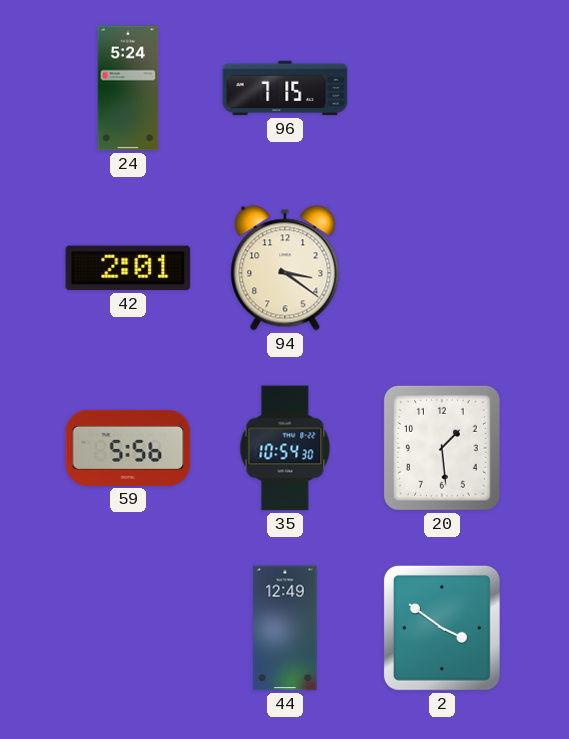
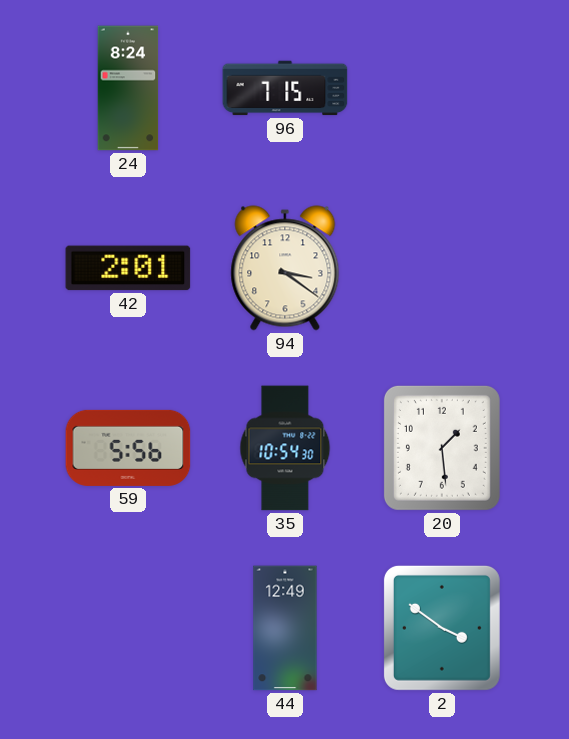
24: 5:24 -> 8:24
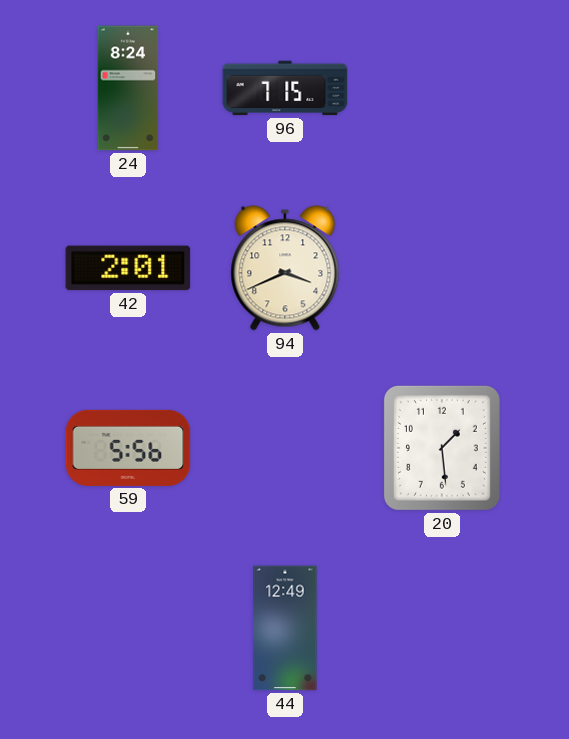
94: 3:21 -> 3:41
35: 10:54 -> none
2: 3:51 -> none
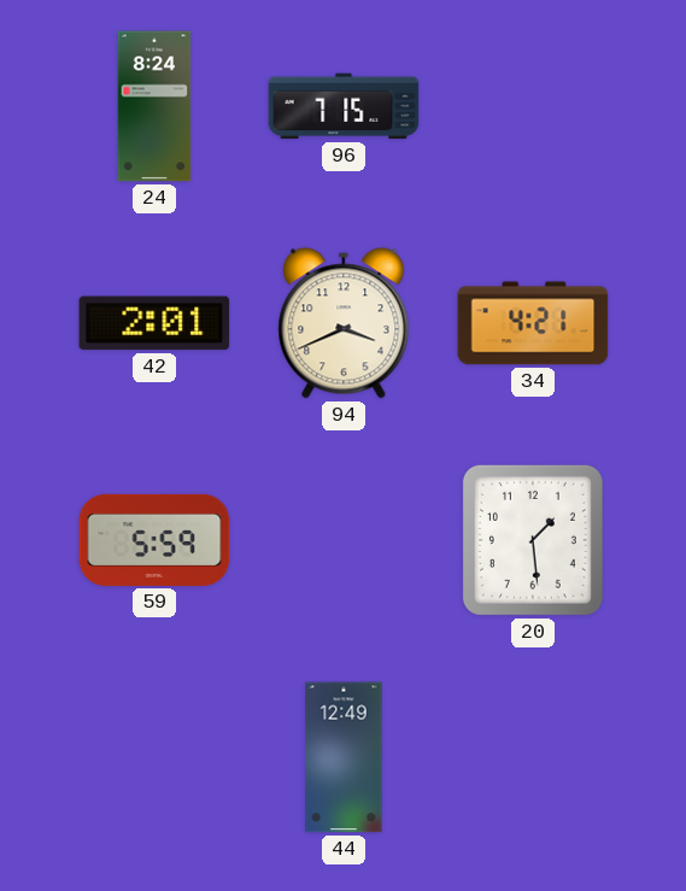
34: none -> 4:21
59: 5:56 -> 5:59
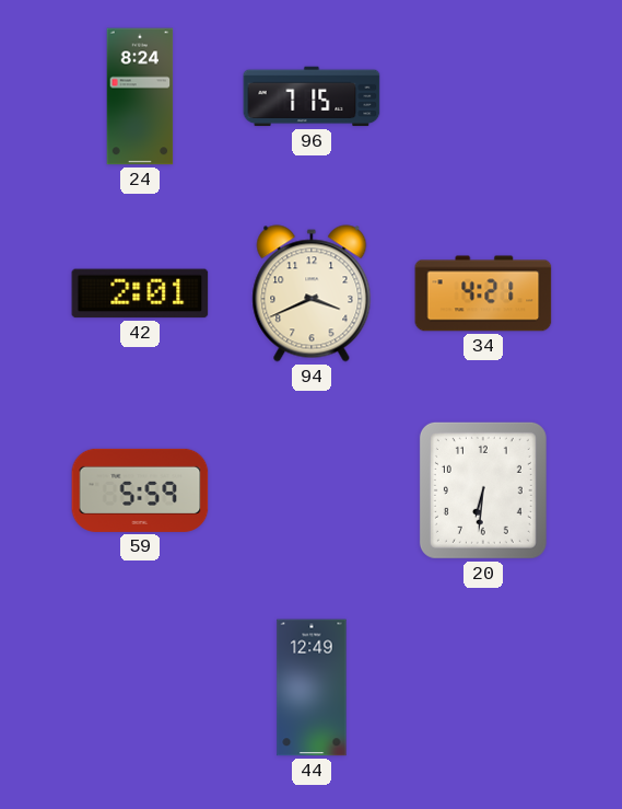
20: 1:29 -> 6:31
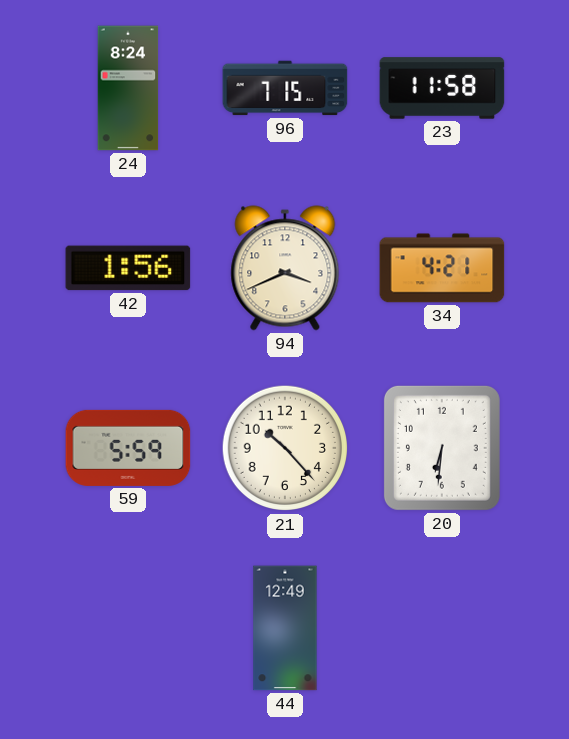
23: none -> 11:58
42: 2:01 -> 1:56
21: none -> 10:23
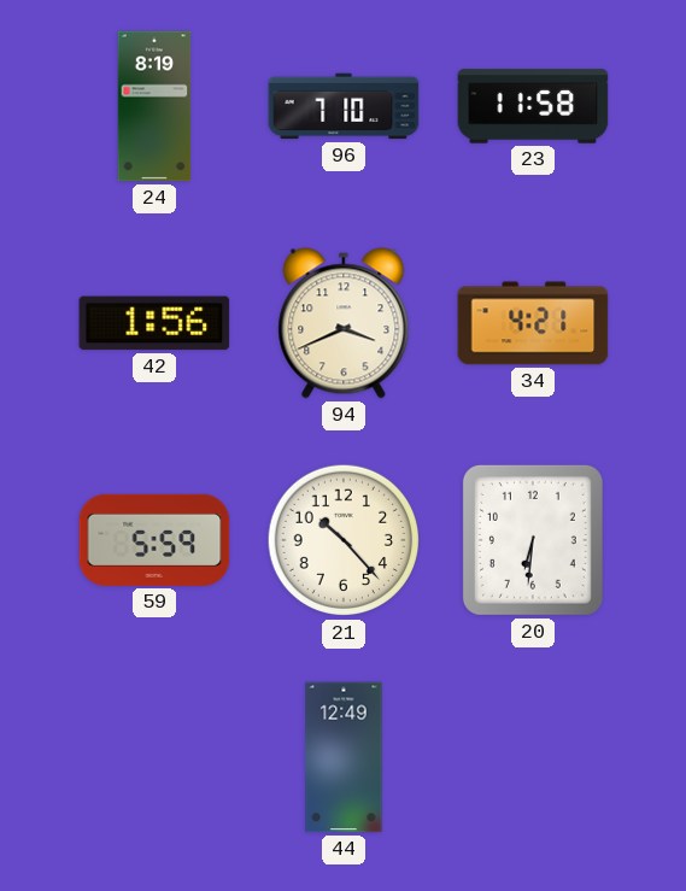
24: 8:24 -> 8:19
96: 7:15 -> 7:10
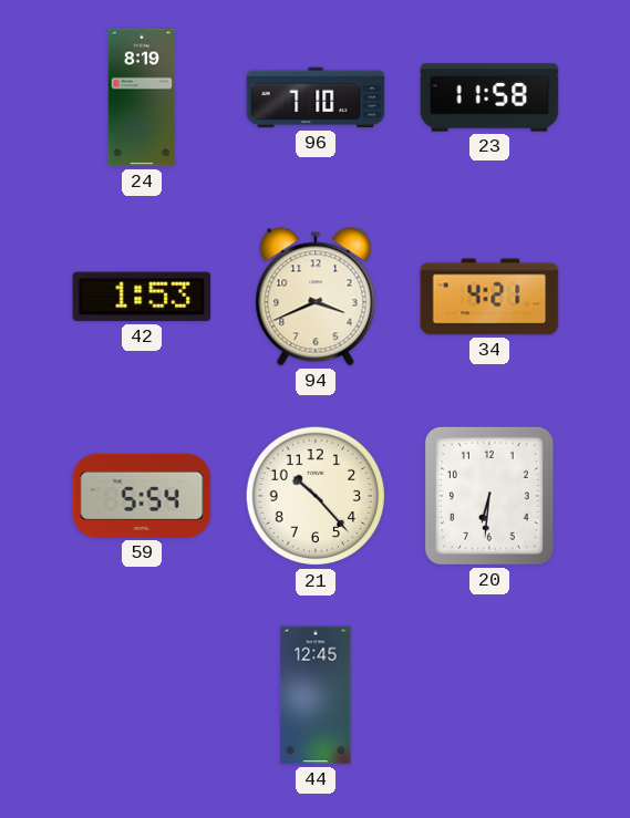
42: 1:56 -> 1:53
59: 5:59 -> 5:54
44: 12:49 -> 12:45
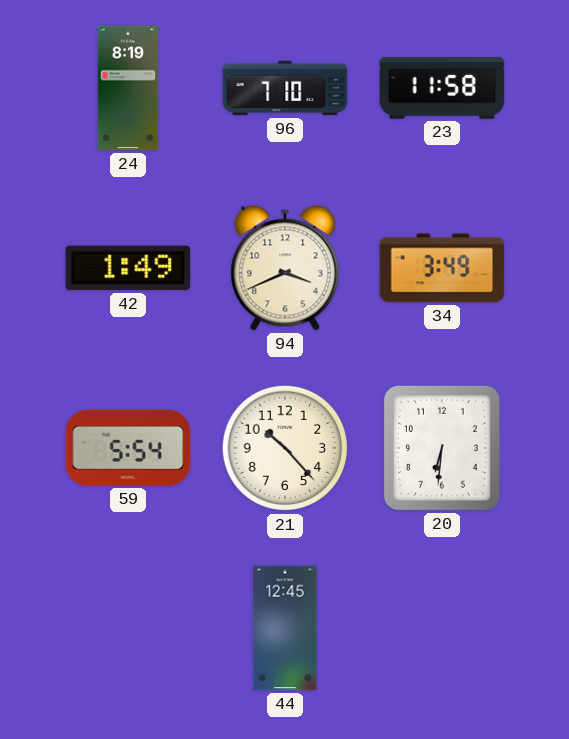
42: 1:53 -> 1:49
34: 4:21 -> 3:49
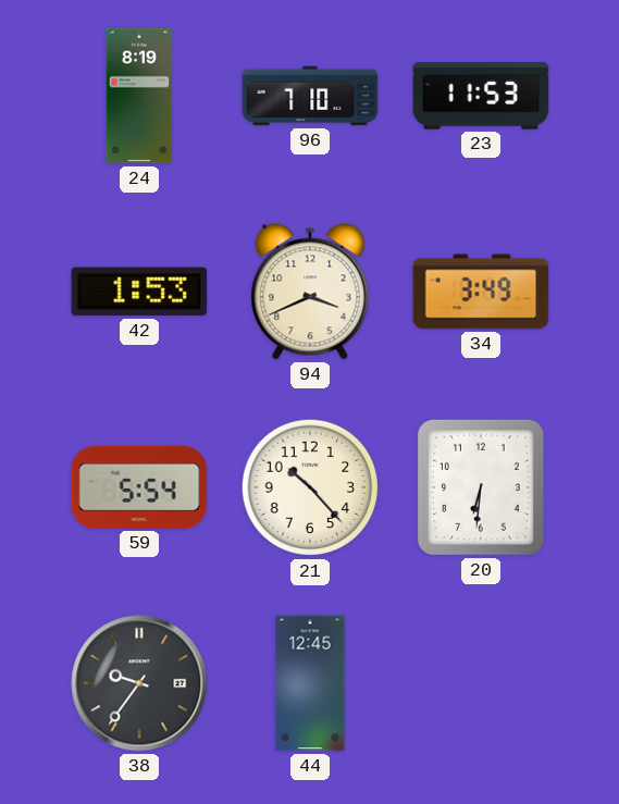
23: 11:58 -> 11:53
42: 1:49 -> 1:53
38: none -> 9:36
